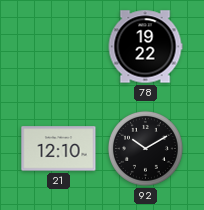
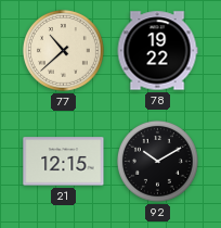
77: none -> 10:38
21: 12:10 -> 12:15
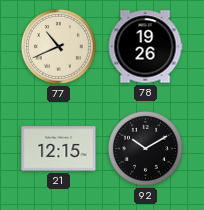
77: 10:38 -> 10:41
78: 19:22 -> 19:26
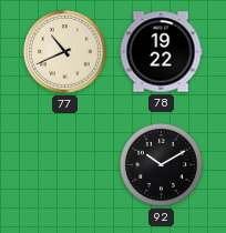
78: 19:26 -> 19:22
21: 12:15 -> none
